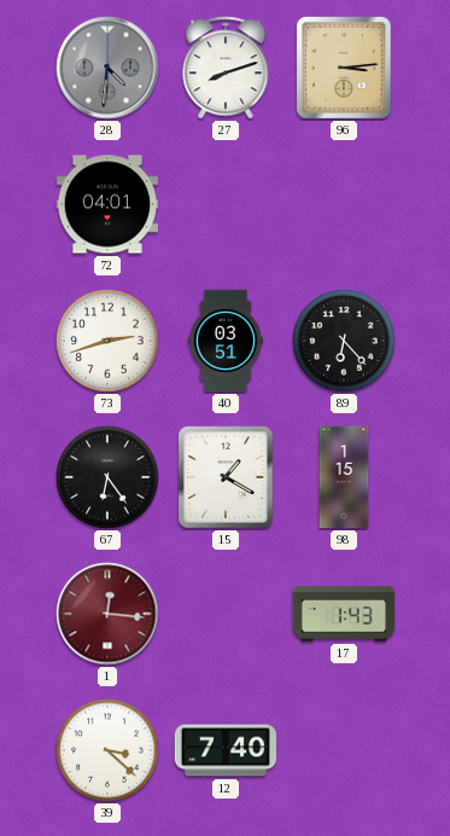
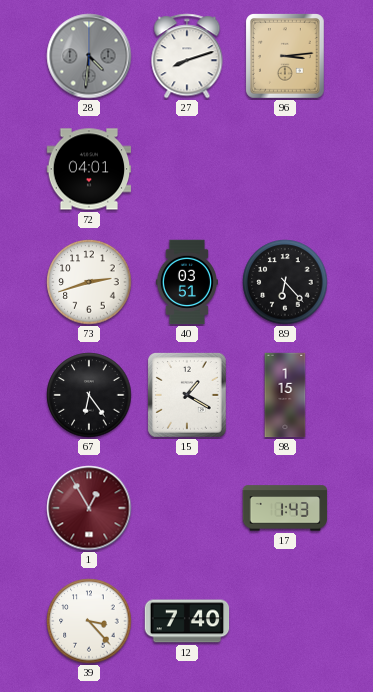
1: 12:16 -> 12:55
39: 3:22 -> 3:23
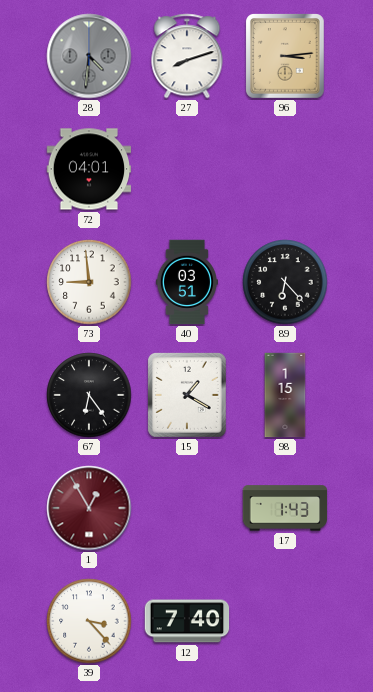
73: 2:42 -> 8:59
